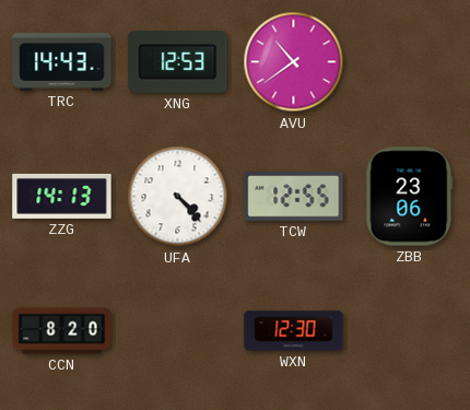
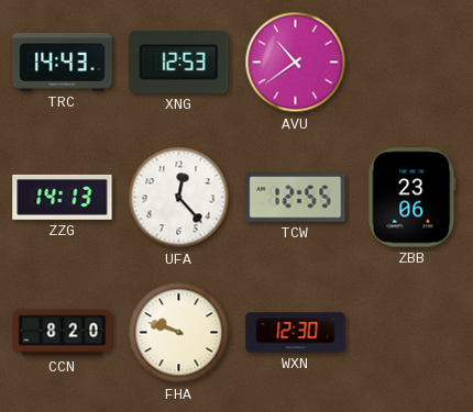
UFA: 4:23 -> 12:23
FHA: none -> 9:48
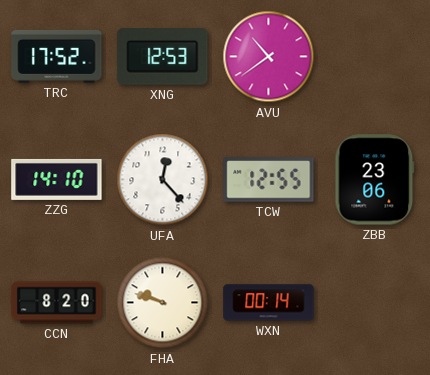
TRC: 14:43 -> 17:52
ZZG: 14:13 -> 14:10
WXN: 12:30 -> 00:14
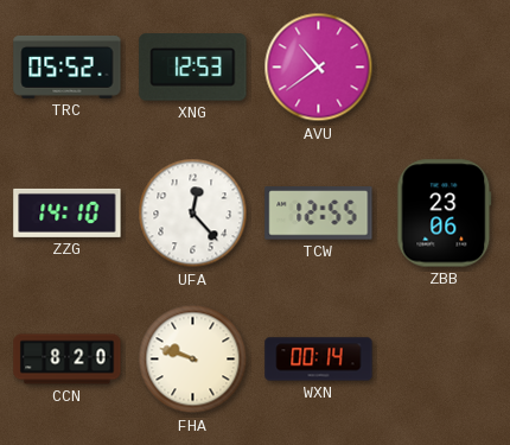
TRC: 17:52 -> 05:52
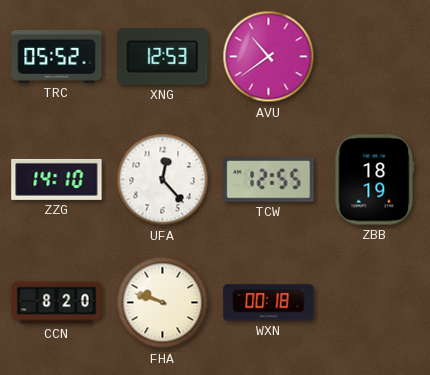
ZBB: 23:06 -> 18:19
WXN: 00:14 -> 00:18
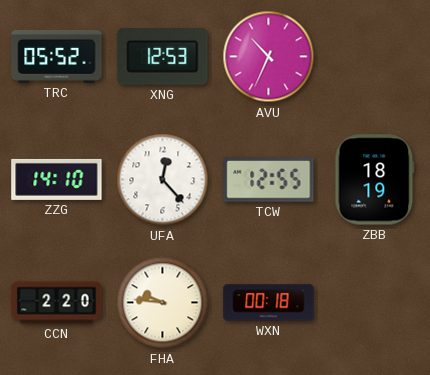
AVU: 10:39 -> 10:34
CCN: 8:20 -> 2:20
FHA: 9:48 -> 9:46
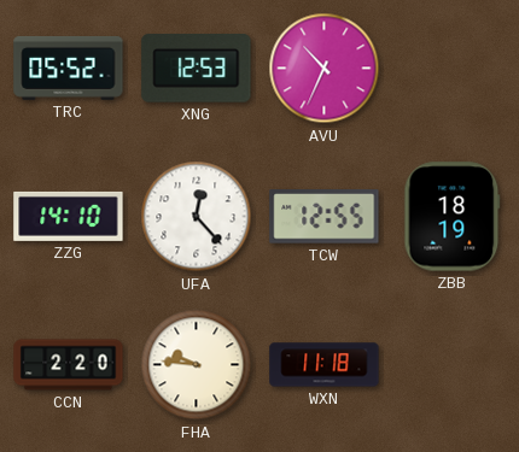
WXN: 00:18 -> 11:18
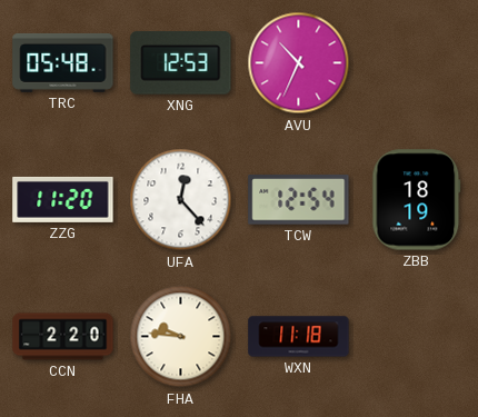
TRC: 05:52 -> 05:48
ZZG: 14:10 -> 11:20
TCW: 12:55 -> 12:54
